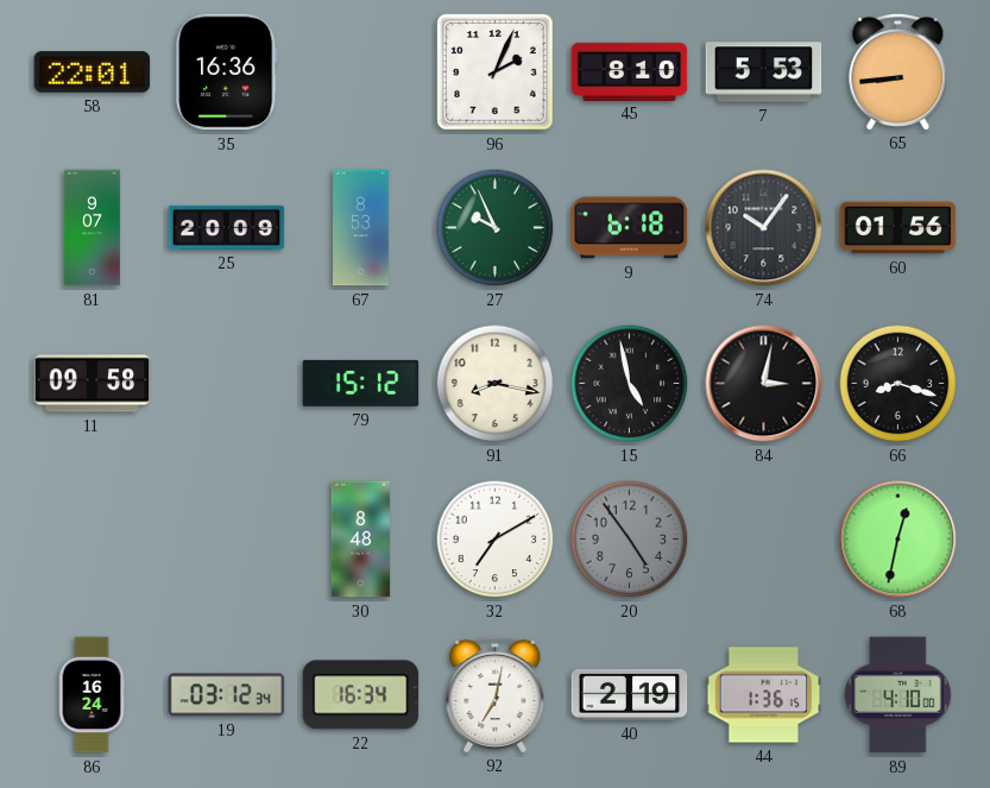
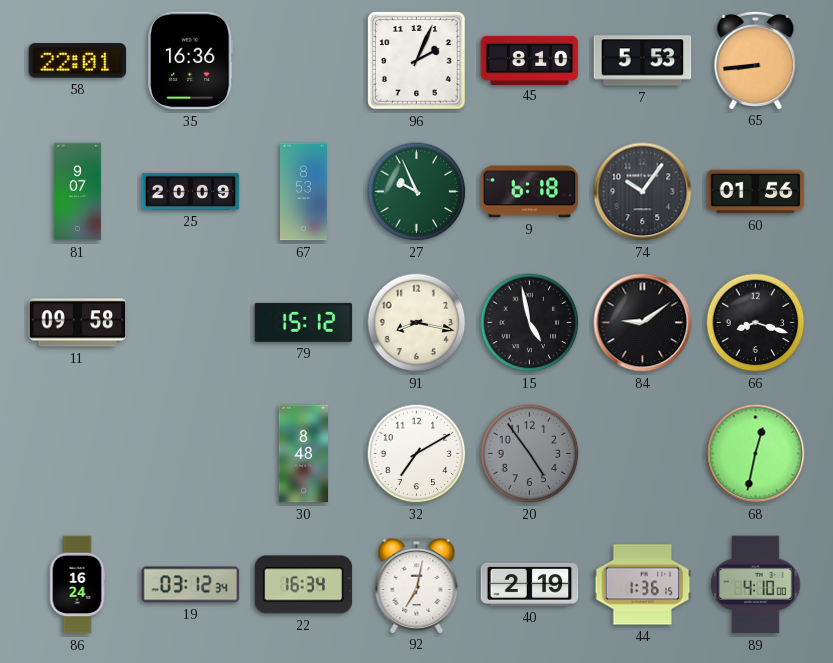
84: 3:02 -> 9:09
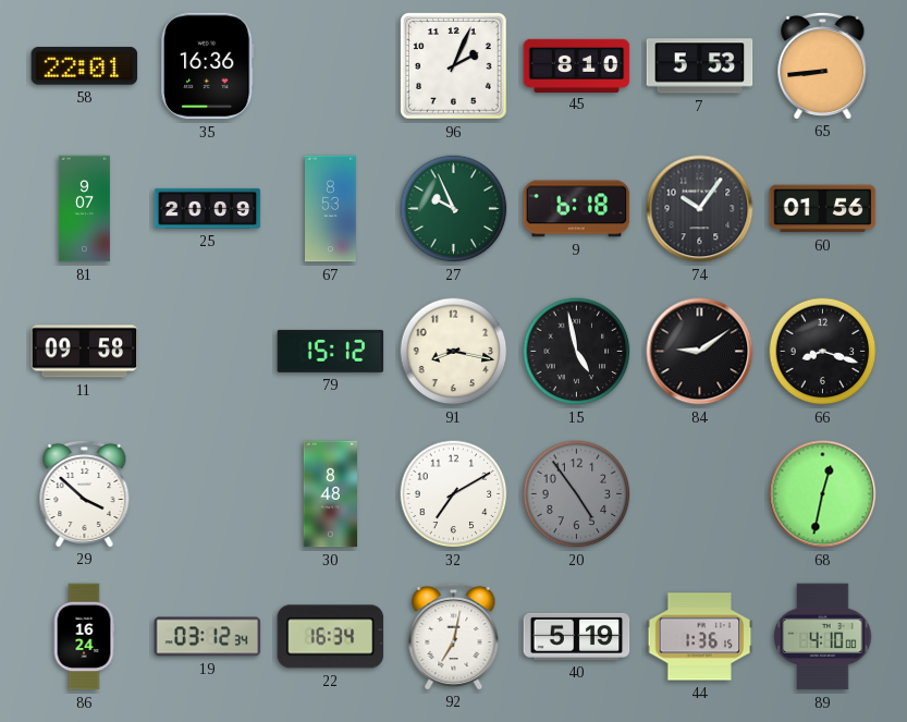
29: none -> 3:52
40: 2:19 -> 5:19
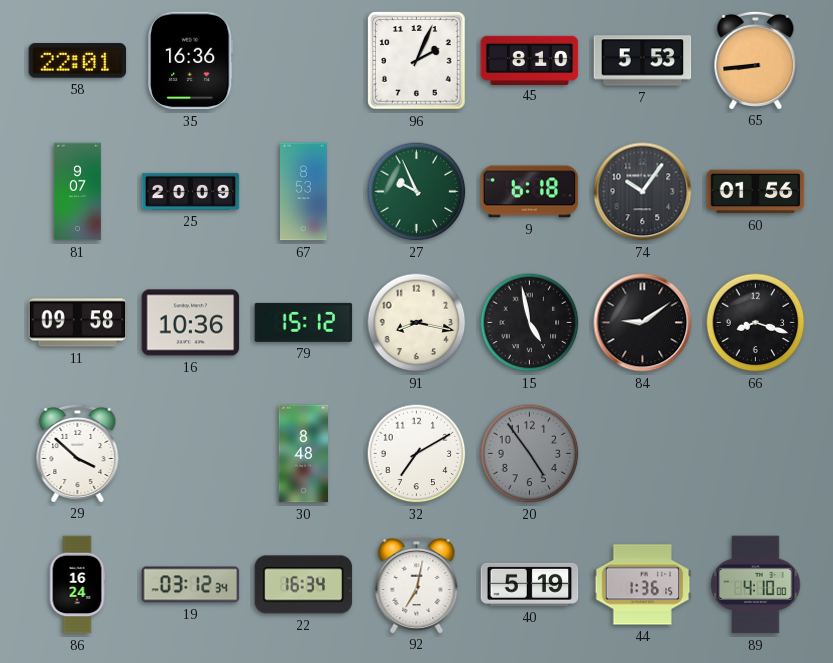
16: none -> 10:36
68: 12:32 -> none
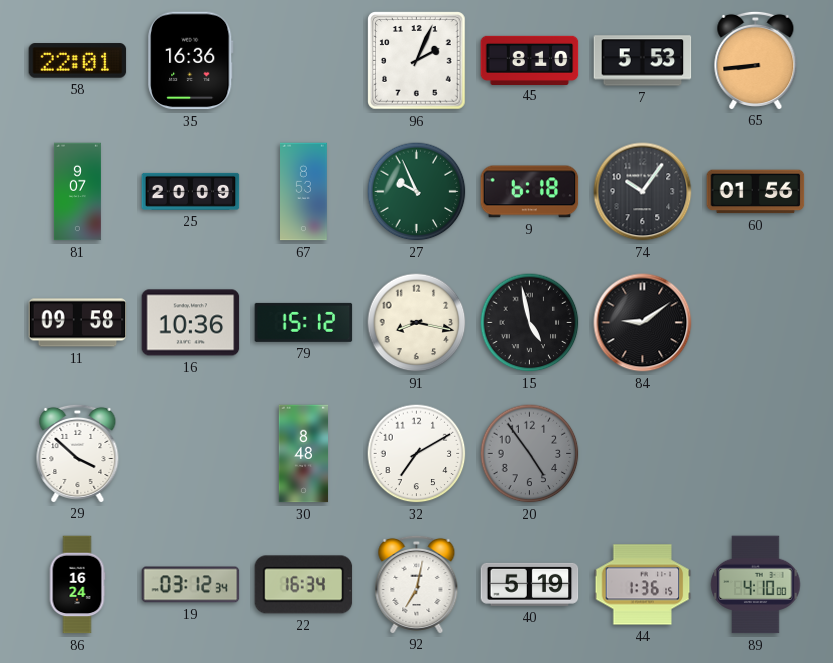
66: 8:18 -> none
